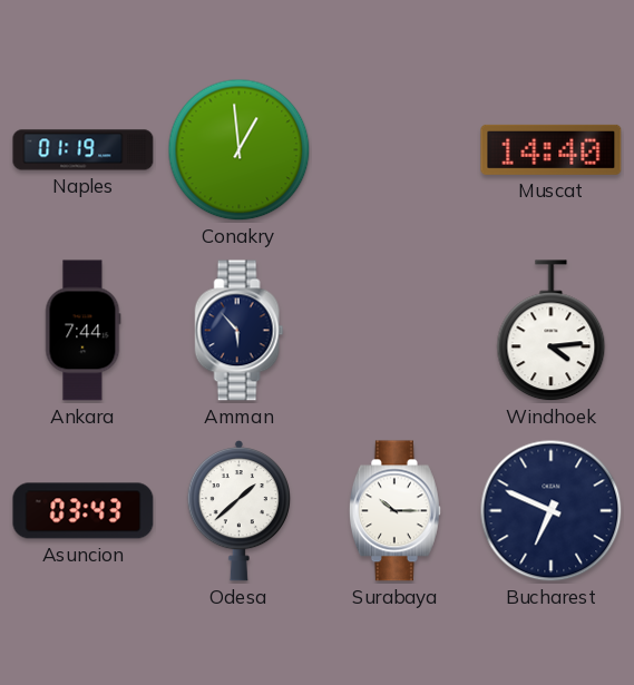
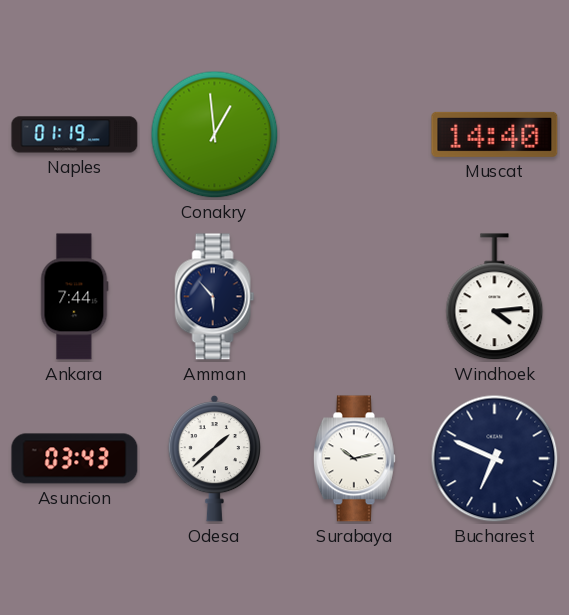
Surabaya: 10:15 -> 10:13
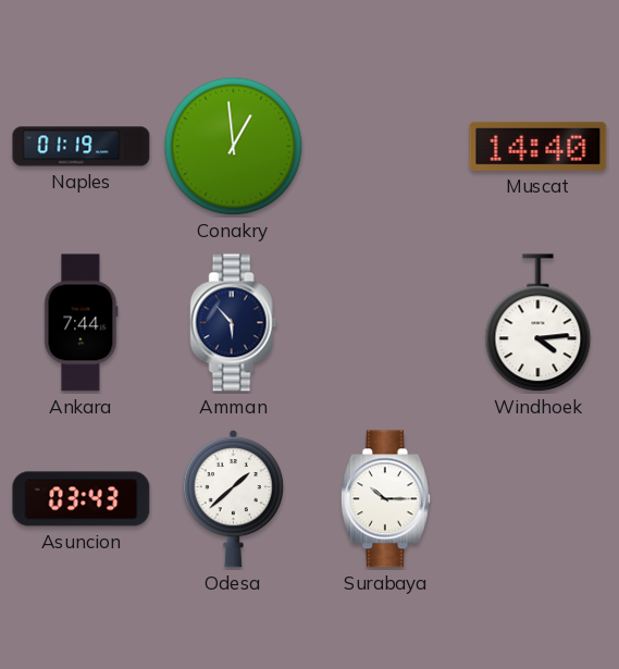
Surabaya: 10:13 -> 10:15
Bucharest: 6:49 -> none
